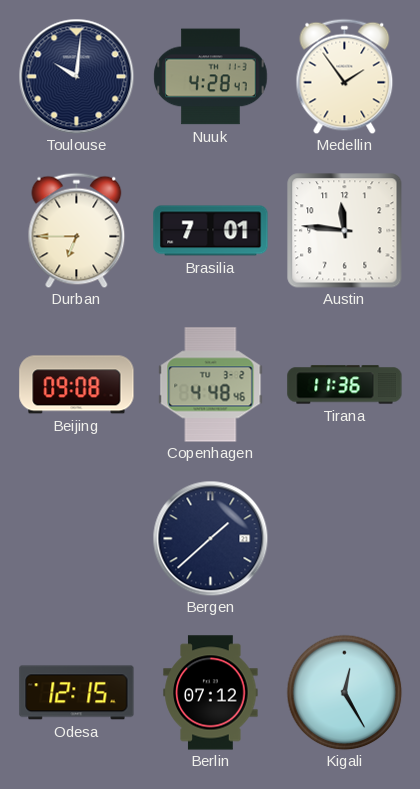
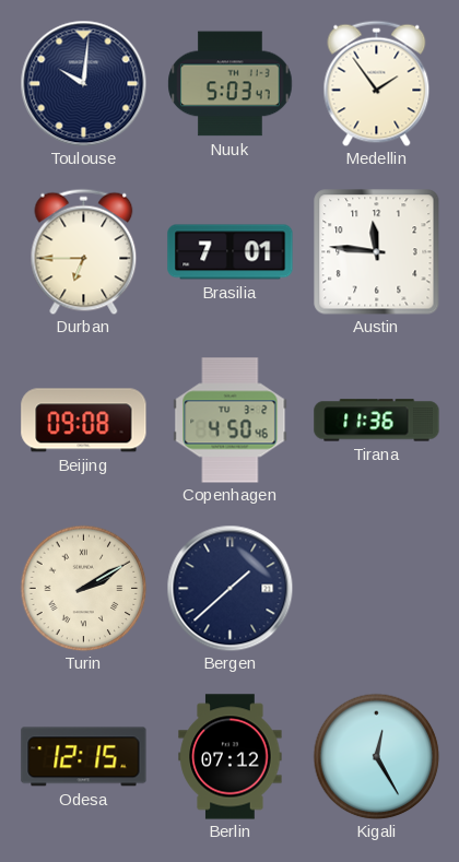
Nuuk: 4:28 -> 5:03
Copenhagen: 4:48 -> 4:50
Turin: none -> 2:10
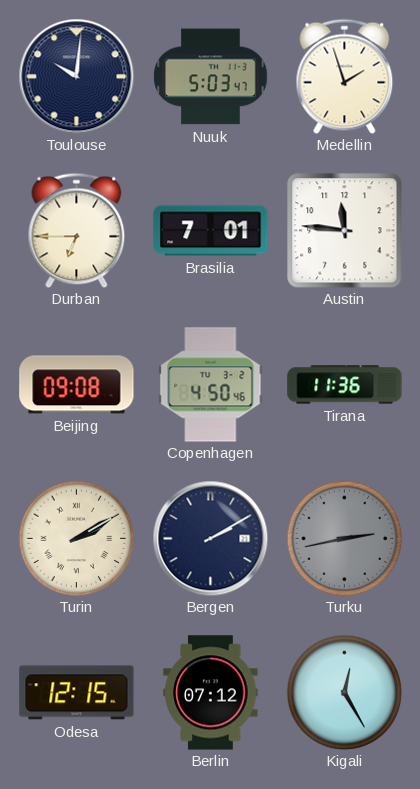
Medellin: 1:54 -> 1:57
Bergen: 1:38 -> 2:10
Turku: none -> 2:43
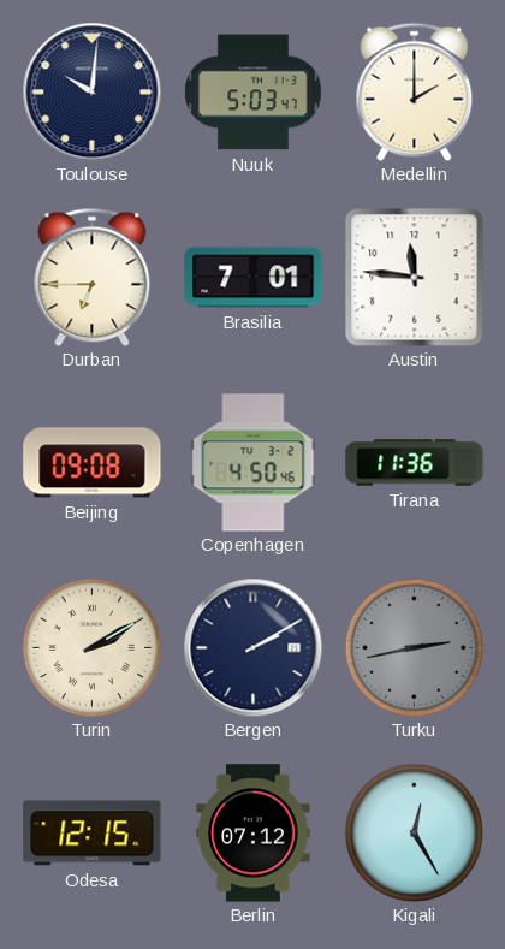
Medellin: 1:57 -> 2:00
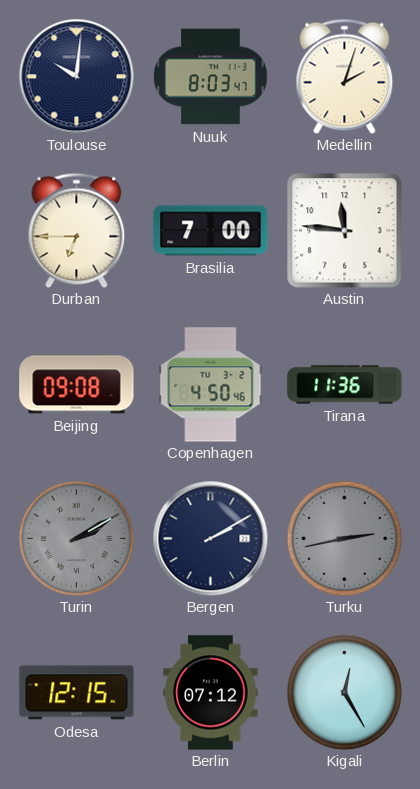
Nuuk: 5:03 -> 8:03
Medellin: 2:00 -> 2:03
Brasilia: 7:01 -> 7:00
Turin dial: cream -> grey
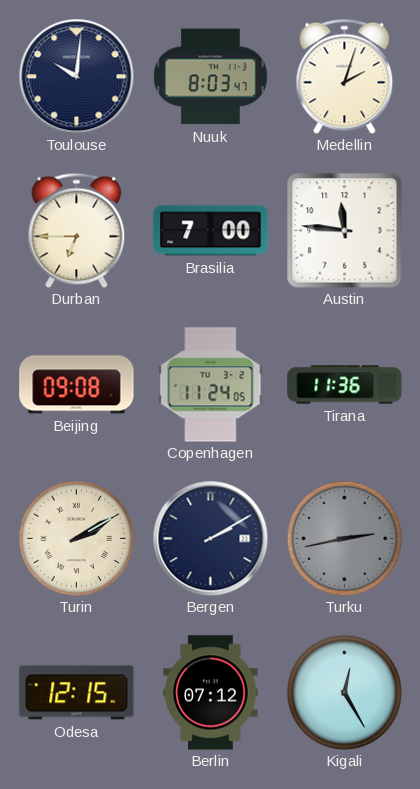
Copenhagen: 4:50 -> 11:24
Turin dial: grey -> cream
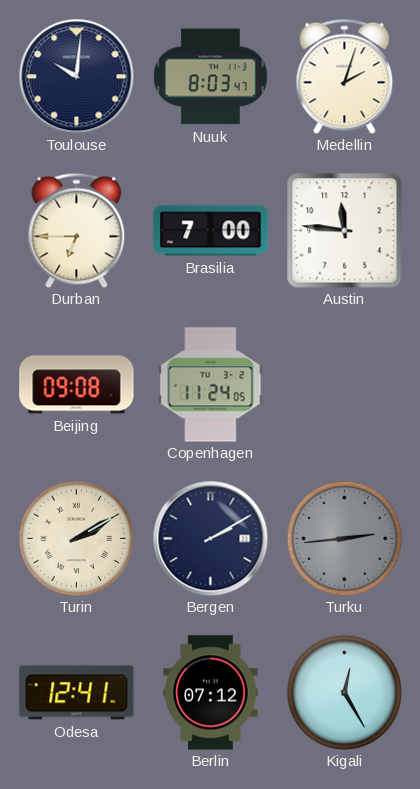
Tirana: 11:36 -> none
Turku: 2:43 -> 2:44
Odesa: 12:15 -> 12:41
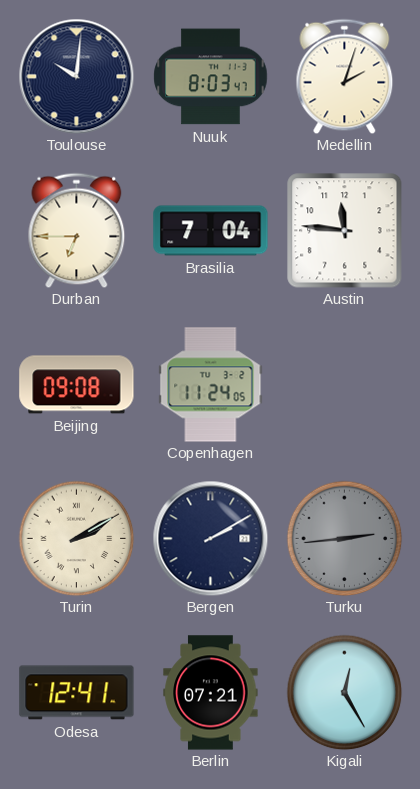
Brasilia: 7:00 -> 7:04
Berlin: 07:12 -> 07:21
